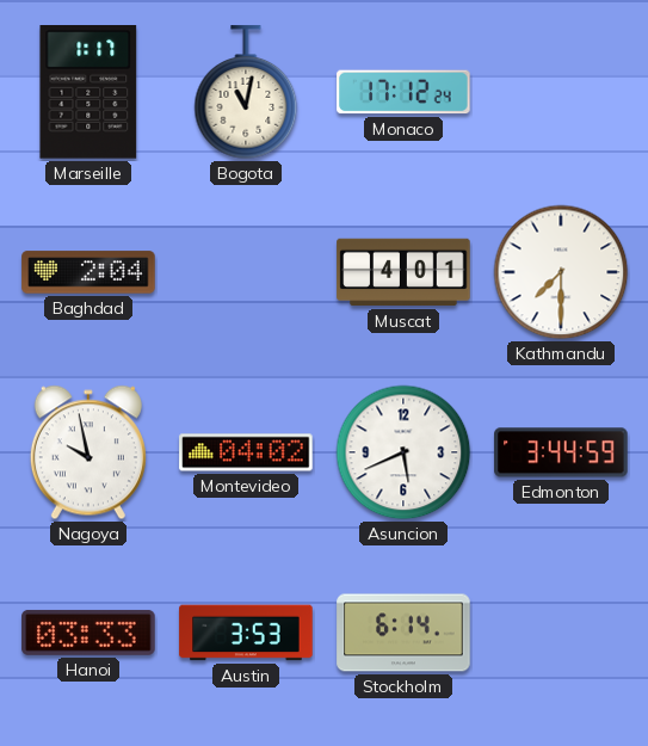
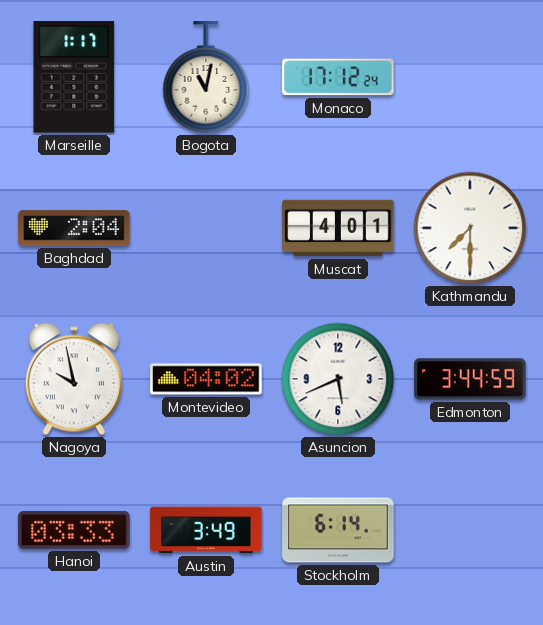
Austin: 3:53 -> 3:49
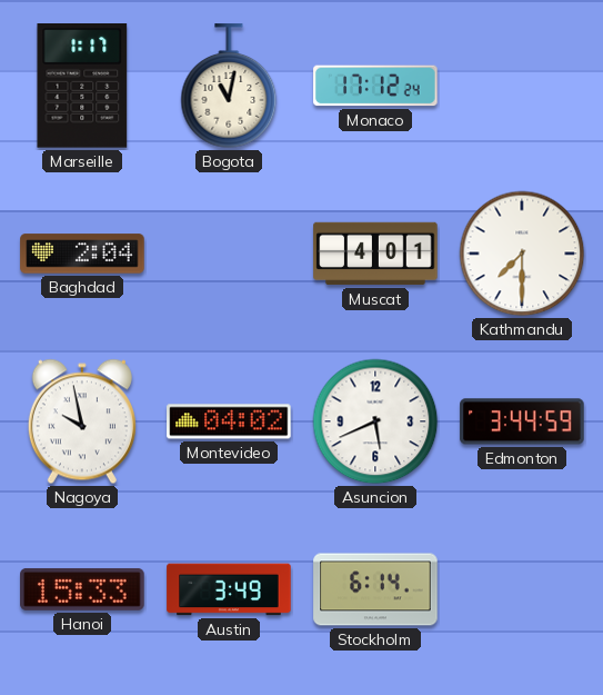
Hanoi: 03:33 -> 15:33
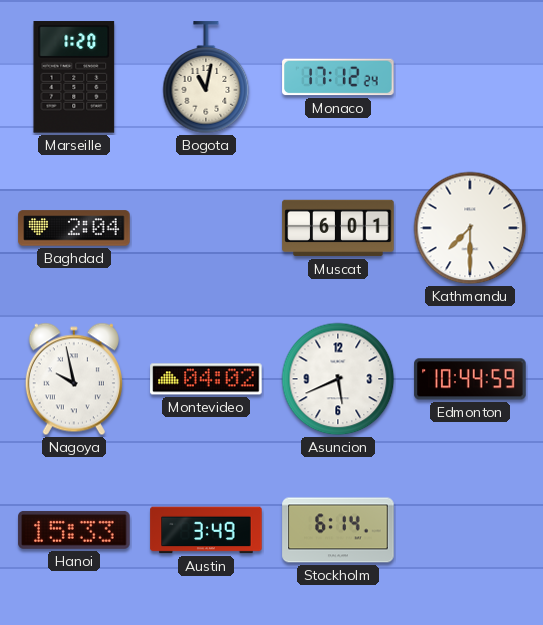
Marseille: 1:17 -> 1:20
Muscat: 4:01 -> 6:01
Edmonton: 3:44 -> 10:44
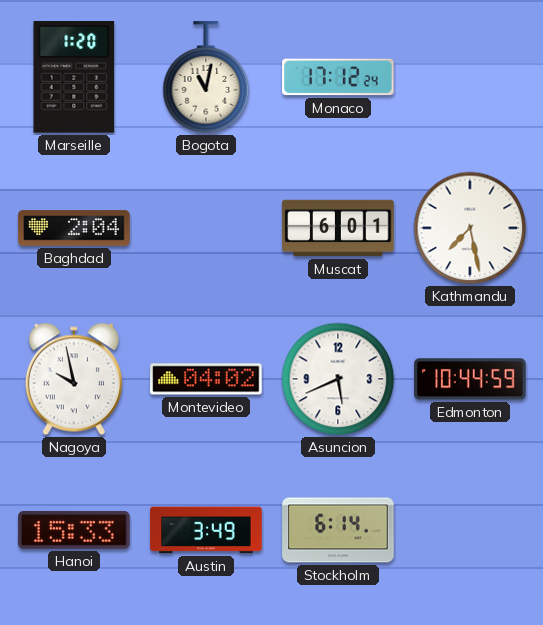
Kathmandu: 7:30 -> 7:28
